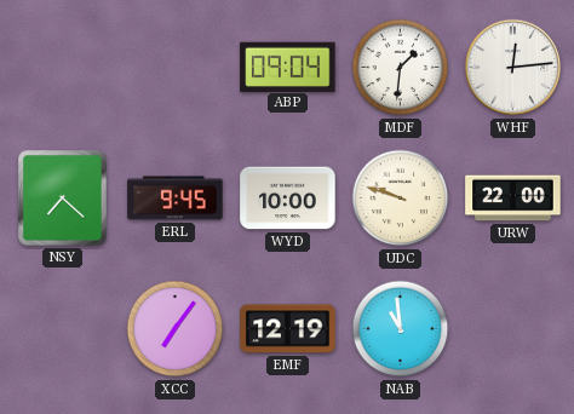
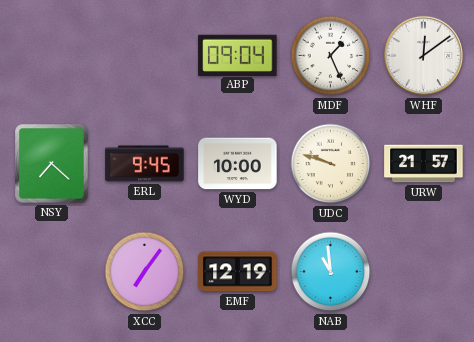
MDF: 1:31 -> 1:26
WHF: 12:14 -> 12:09
URW: 22:00 -> 21:57
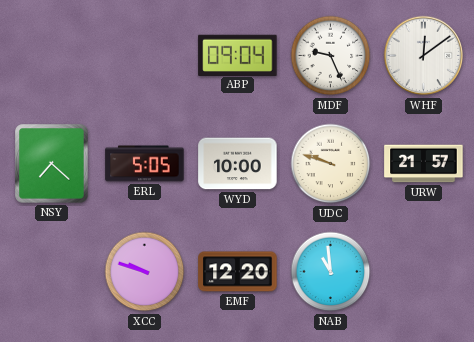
MDF: 1:26 -> 9:26
ERL: 9:45 -> 5:05
XCC: 7:06 -> 9:48
EMF: 12:19 -> 12:20
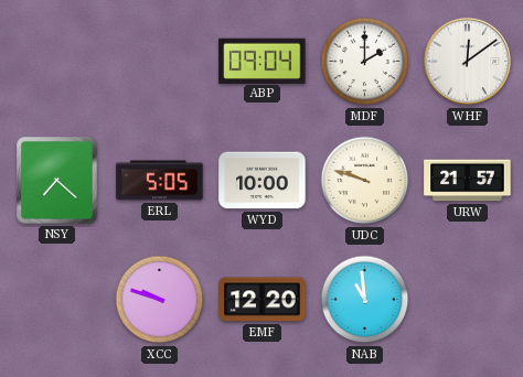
MDF: 9:26 -> 2:00
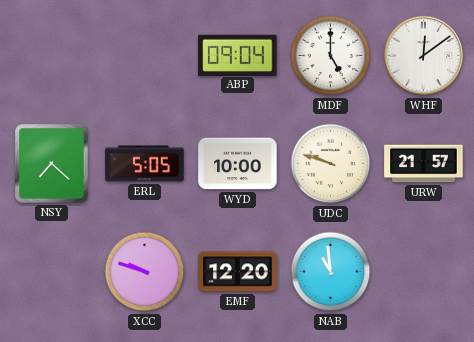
MDF: 2:00 -> 5:00
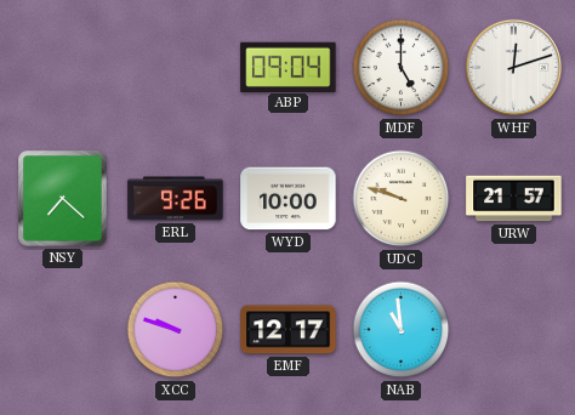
WHF: 12:09 -> 12:12
ERL: 5:05 -> 9:26
EMF: 12:20 -> 12:17
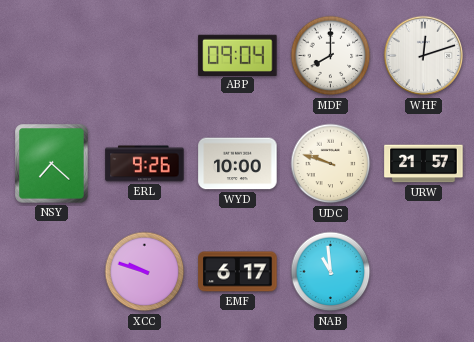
MDF: 5:00 -> 8:00
EMF: 12:17 -> 6:17
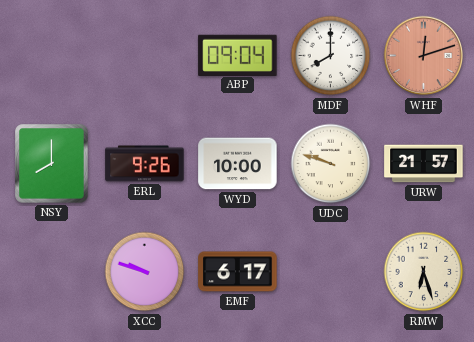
WHF dial: white -> salmon
NSY: 7:22 -> 8:00
NAB: 10:59 -> none
RMW: none -> 6:27
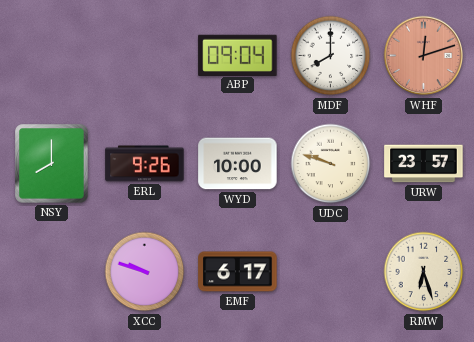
URW: 21:57 -> 23:57
